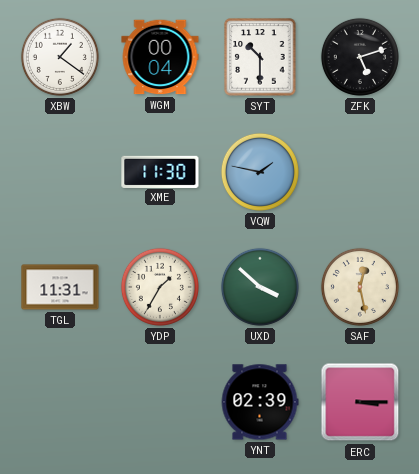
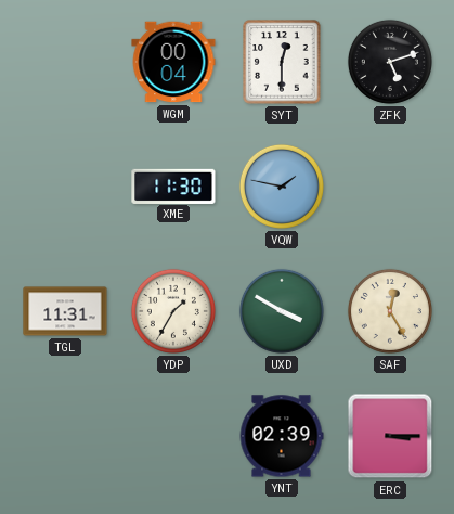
XBW: 1:21 -> none
SYT: 10:30 -> 12:30
UXD: 3:52 -> 3:50
SAF: 12:28 -> 12:25
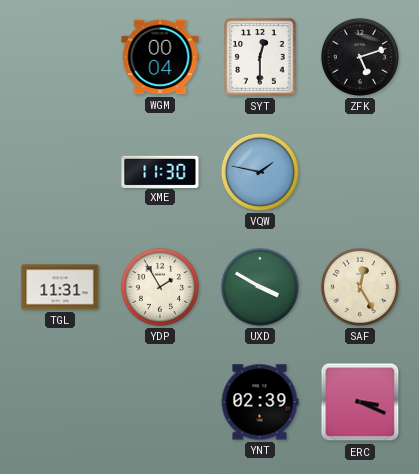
YDP: 1:35 -> 1:55
ERC: 3:15 -> 3:19
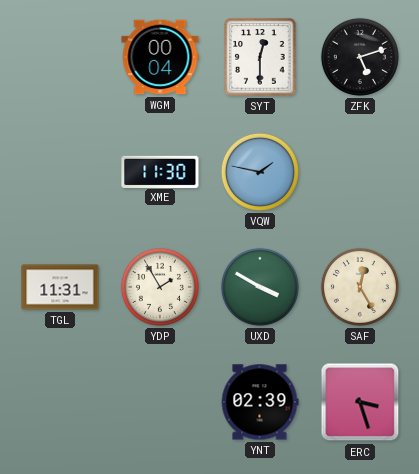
ERC: 3:19 -> 3:27
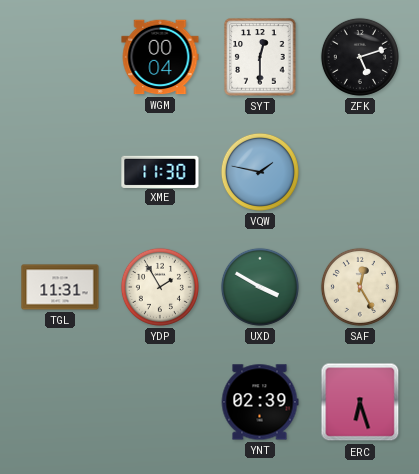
ERC: 3:27 -> 6:27
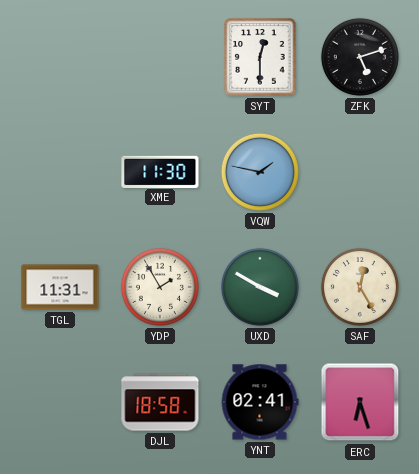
WGM: 00:04 -> none
DJL: none -> 18:58
YNT: 02:39 -> 02:41
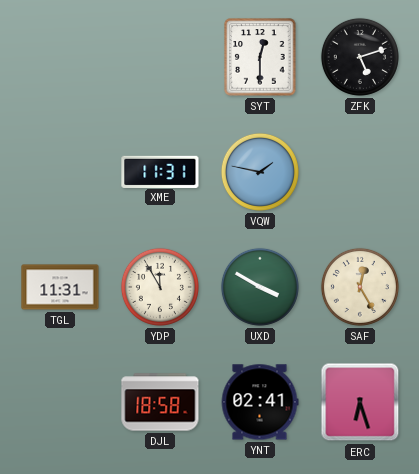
XME: 11:30 -> 11:31
YDP: 1:55 -> 11:55
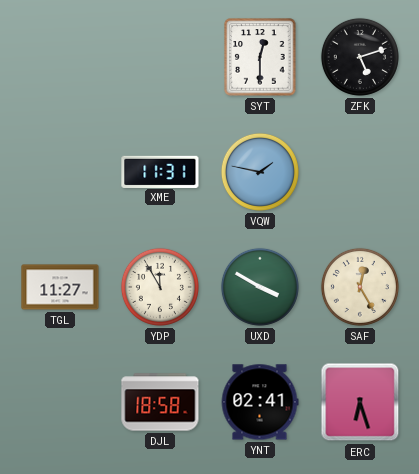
TGL: 11:31 -> 11:27
